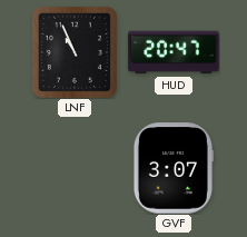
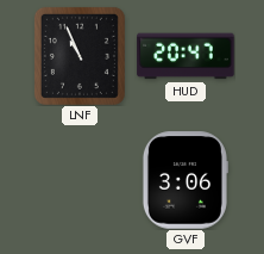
GVF: 3:07 -> 3:06
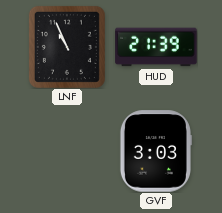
HUD: 20:47 -> 21:39
GVF: 3:06 -> 3:03
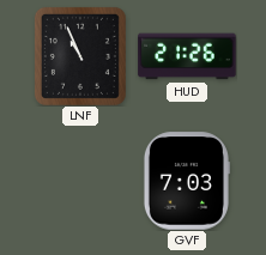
HUD: 21:39 -> 21:26
GVF: 3:03 -> 7:03
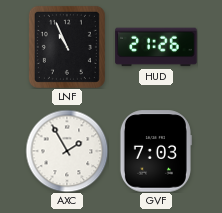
AXC: none -> 1:55
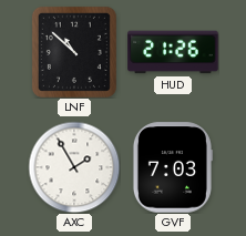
LNF: 10:56 -> 10:52
